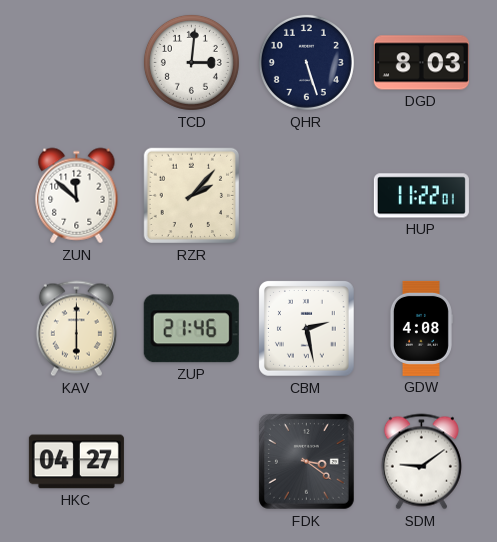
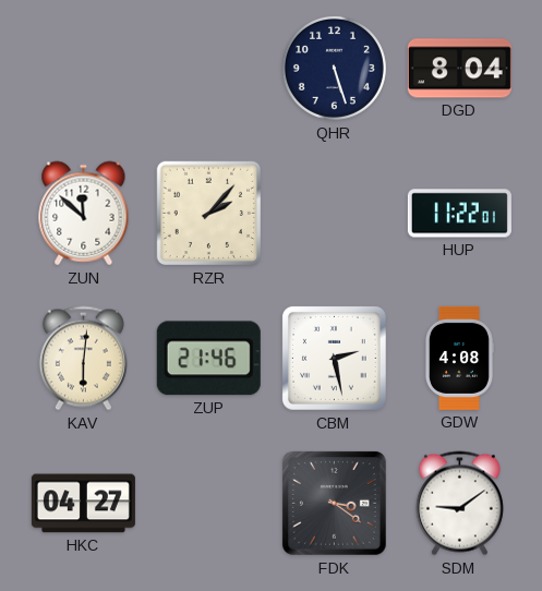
TCD: 3:01 -> none
DGD: 8:03 -> 8:04
KAV: 6:00 -> 6:01
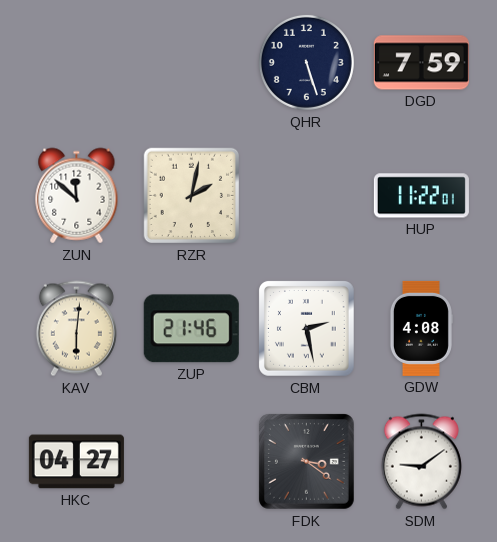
DGD: 8:04 -> 7:59
RZR: 2:07 -> 2:02
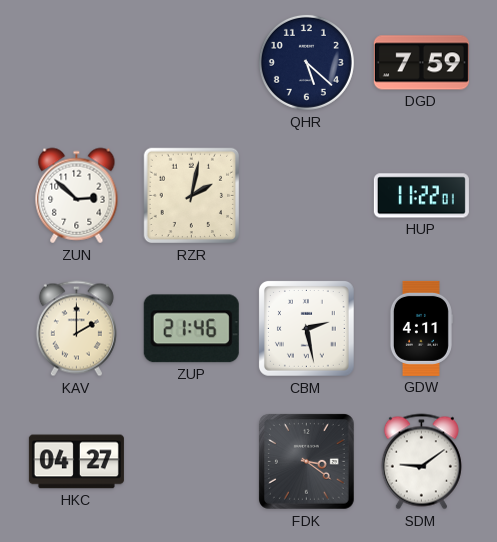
QHR: 5:27 -> 5:22
ZUN: 11:52 -> 2:52
KAV: 6:01 -> 2:00
GDW: 4:08 -> 4:11
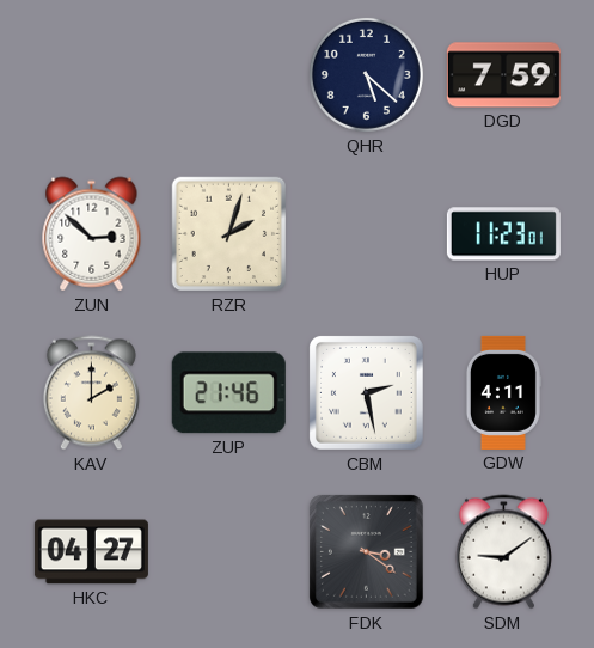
RZR: 2:02 -> 2:03
HUP: 11:22 -> 11:23
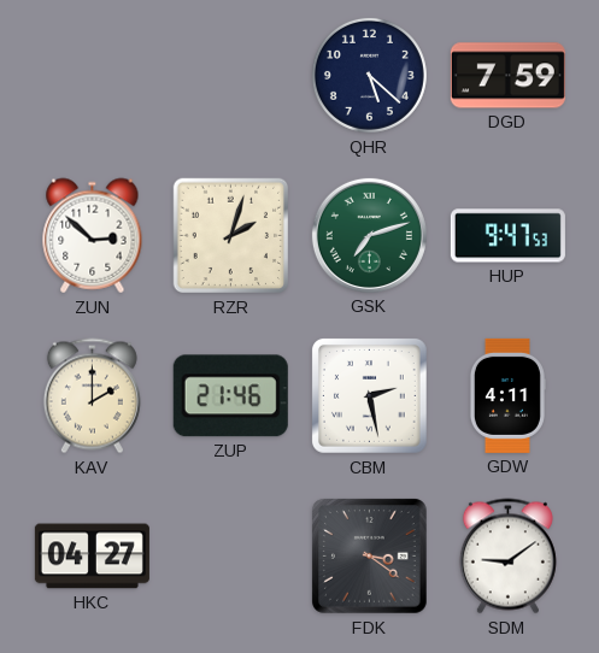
GSK: none -> 7:12
HUP: 11:23 -> 9:47
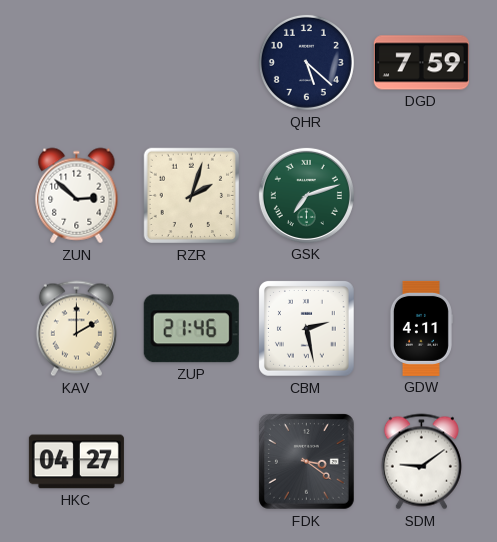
HUP: 9:47 -> none
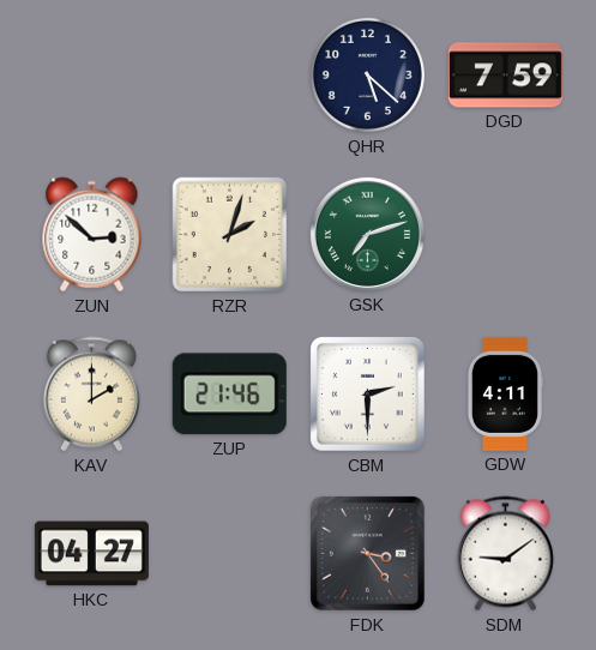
CBM: 2:28 -> 2:30
FDK: 3:21 -> 3:24
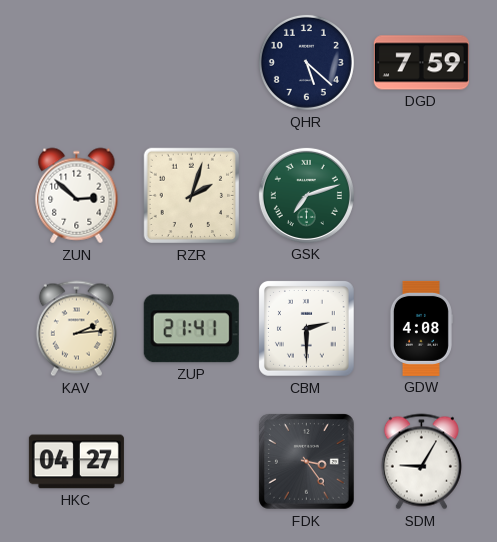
KAV: 2:00 -> 2:14
ZUP: 21:46 -> 21:41
GDW: 4:11 -> 4:08
SDM: 9:09 -> 9:05
